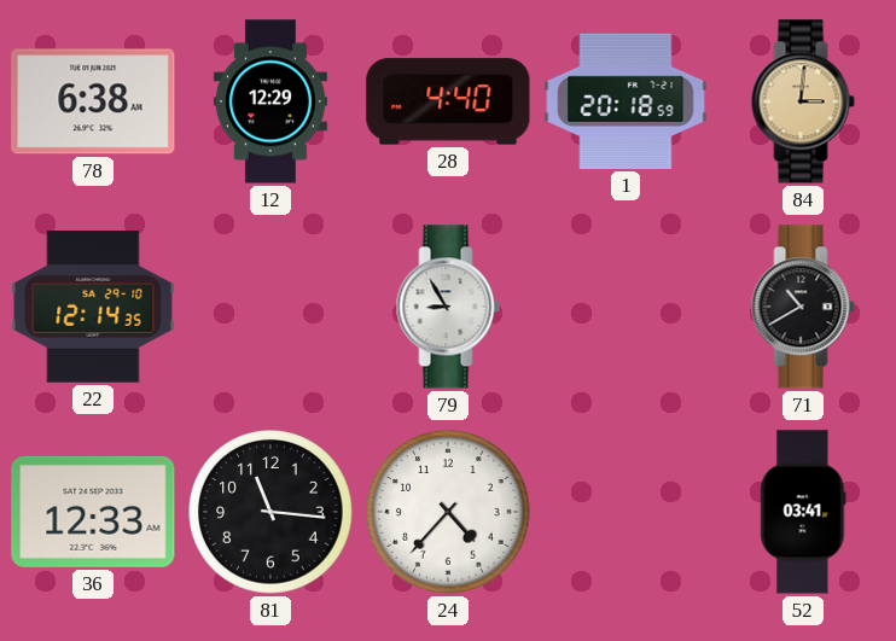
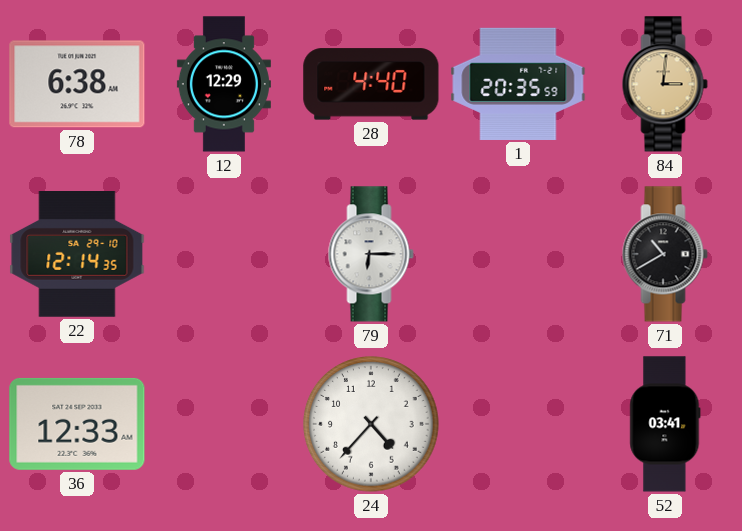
1: 20:18 -> 20:35
79: 8:55 -> 6:15
81: 11:16 -> none
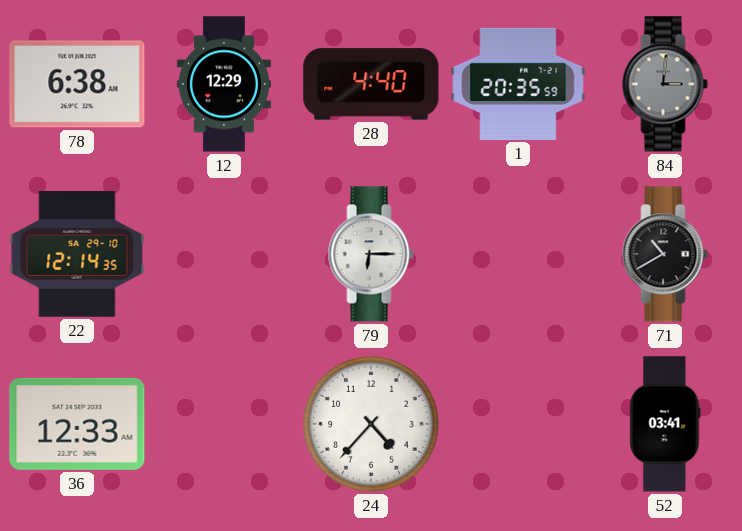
84 dial: champagne -> grey
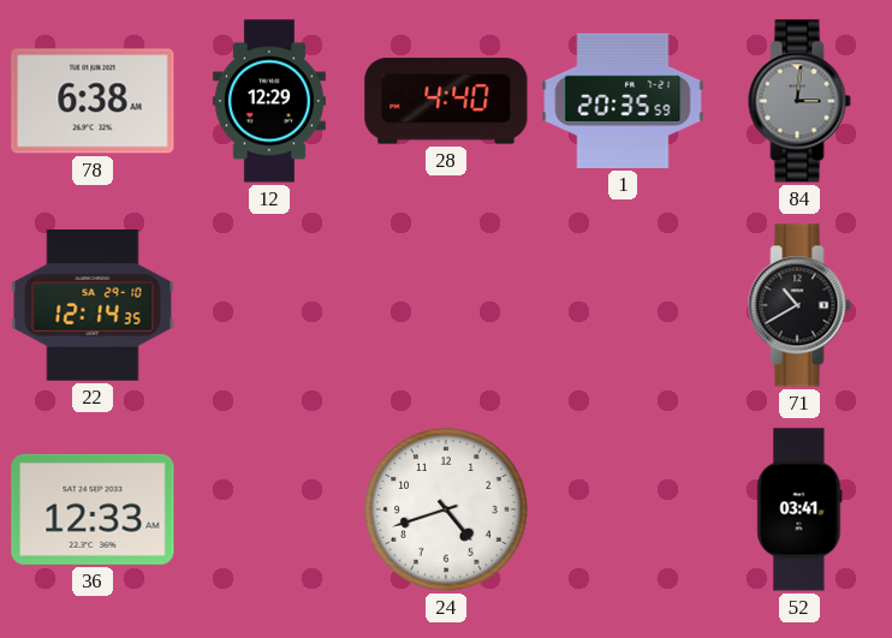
79: 6:15 -> none
24: 4:37 -> 4:42
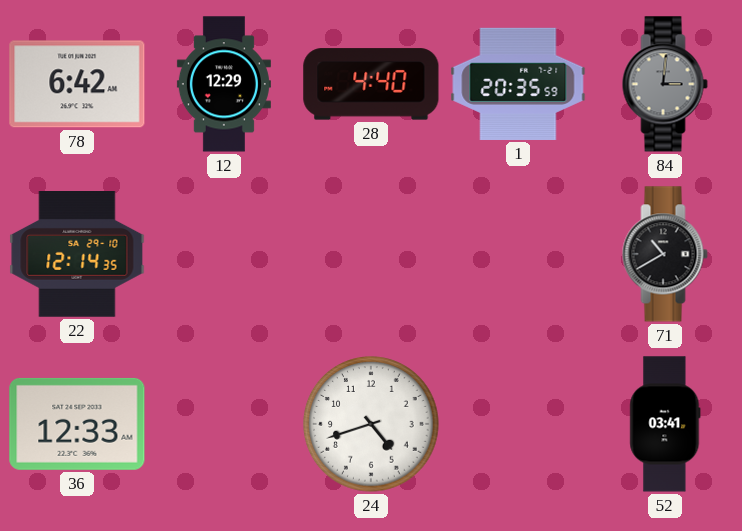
78: 6:38 -> 6:42
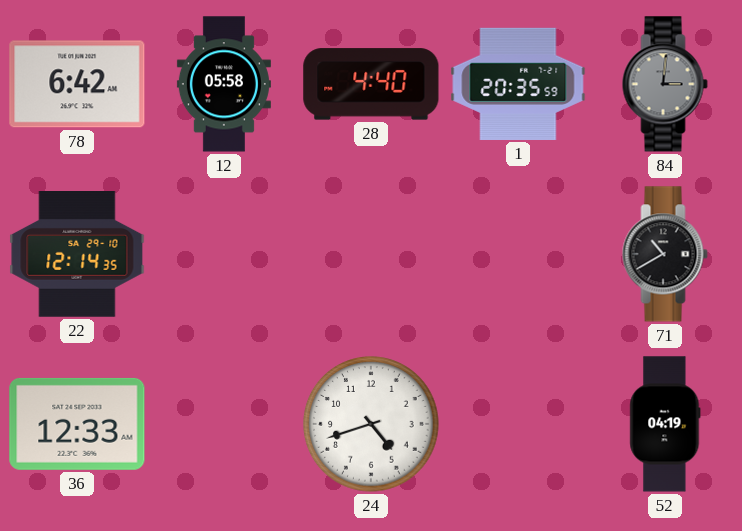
12: 12:29 -> 05:58
52: 03:41 -> 04:19
